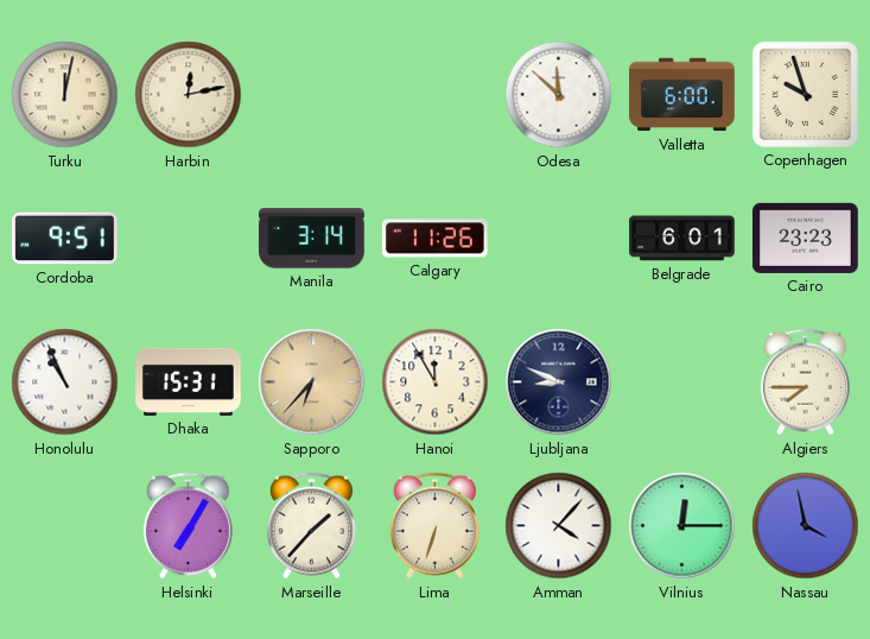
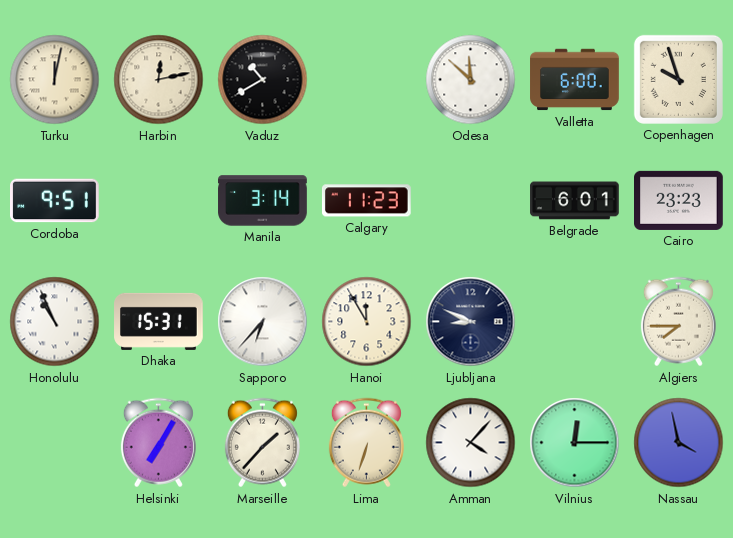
Vaduz: none -> 10:40
Calgary: 11:26 -> 11:23
Sapporo dial: champagne -> white
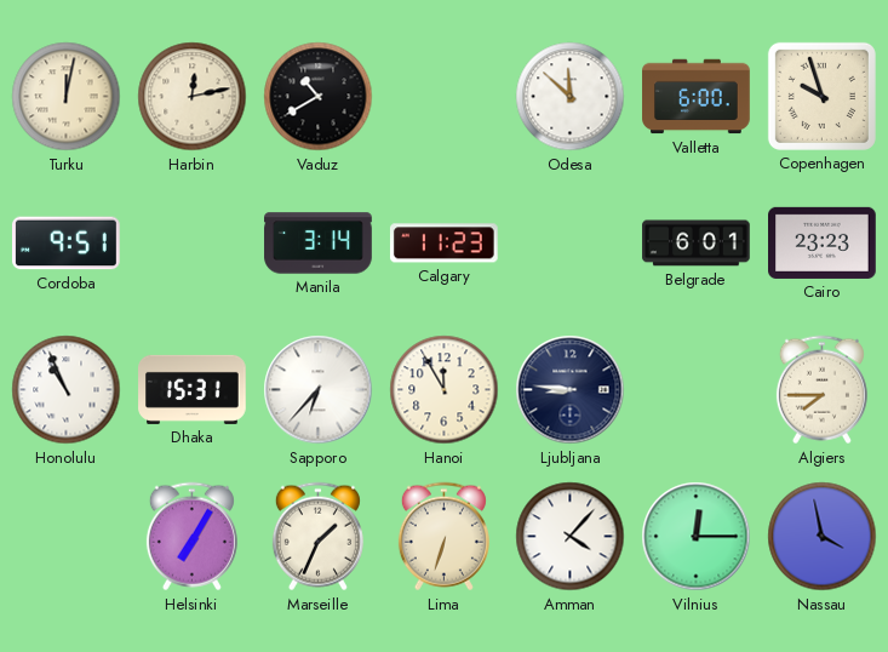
Ljubljana: 8:49 -> 8:46
Marseille: 1:37 -> 1:34
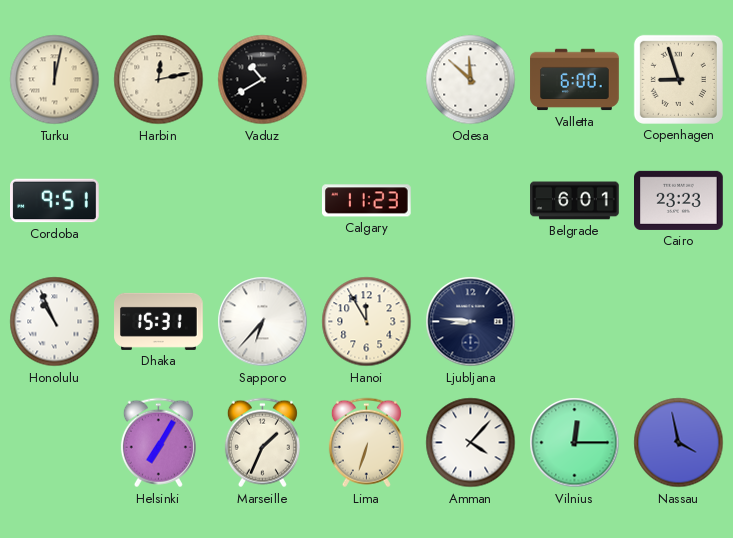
Copenhagen: 9:57 -> 8:57
Manila: 3:14 -> none
Algiers: 7:45 -> none
